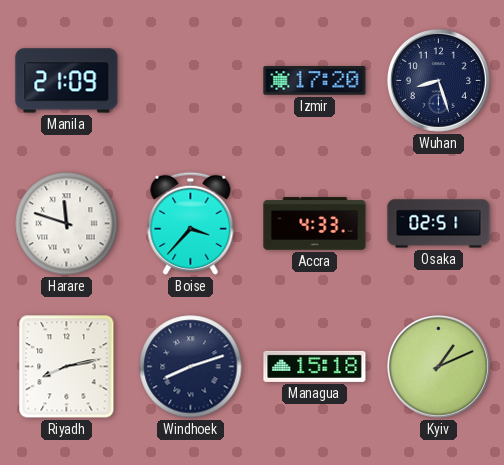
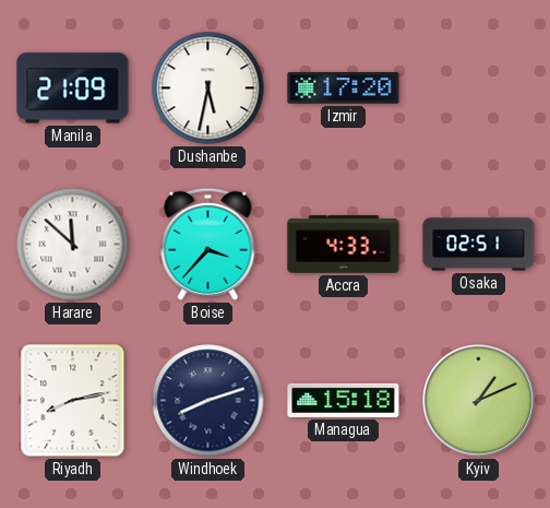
Dushanbe: none -> 5:32
Wuhan: 8:27 -> none
Harare: 11:48 -> 11:52
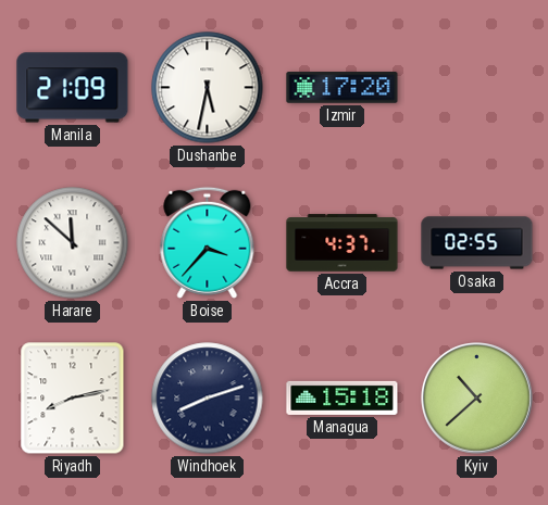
Accra: 4:33 -> 4:37
Osaka: 02:51 -> 02:55
Kyiv: 1:11 -> 10:38
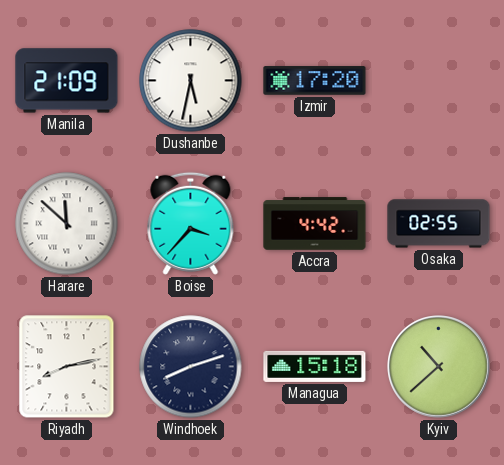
Accra: 4:37 -> 4:42
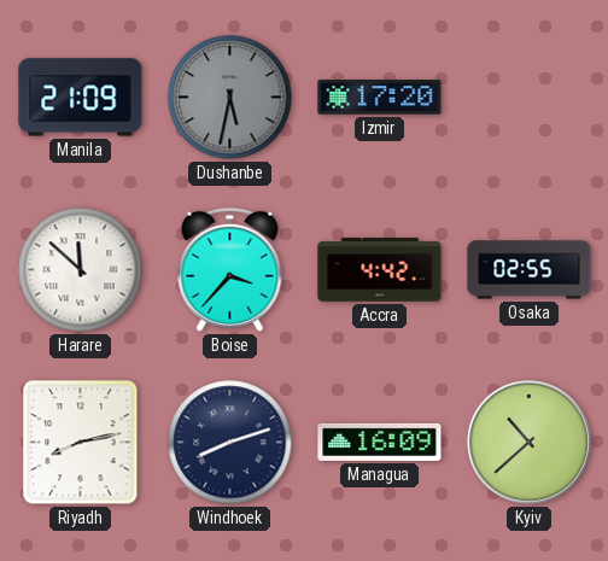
Dushanbe dial: white -> grey
Managua: 15:18 -> 16:09
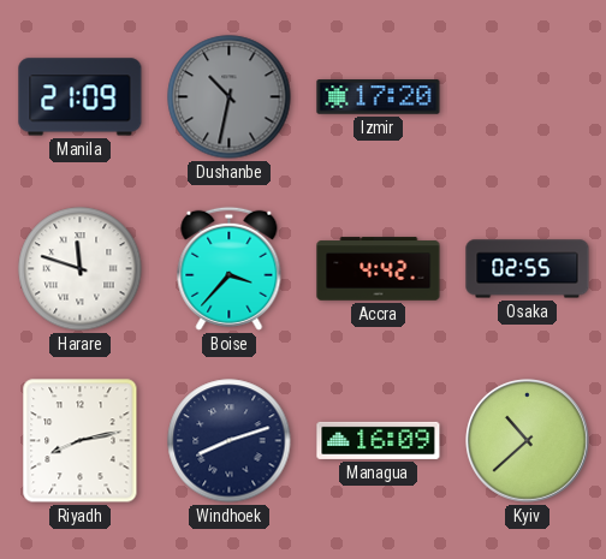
Dushanbe: 5:32 -> 10:32
Harare: 11:52 -> 11:48
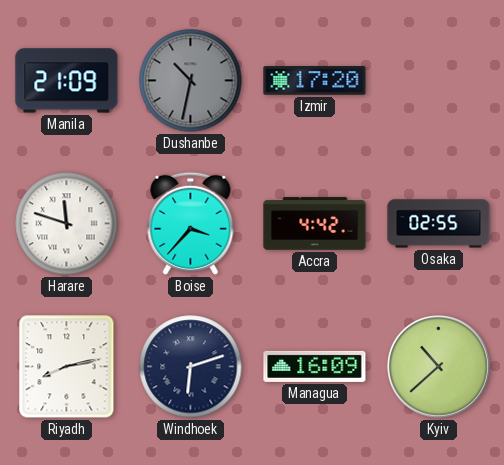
Windhoek: 8:12 -> 6:12
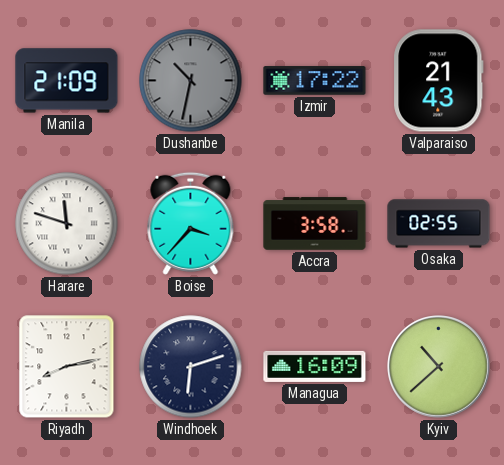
Izmir: 17:20 -> 17:22
Valparaiso: none -> 21:43
Accra: 4:42 -> 3:58
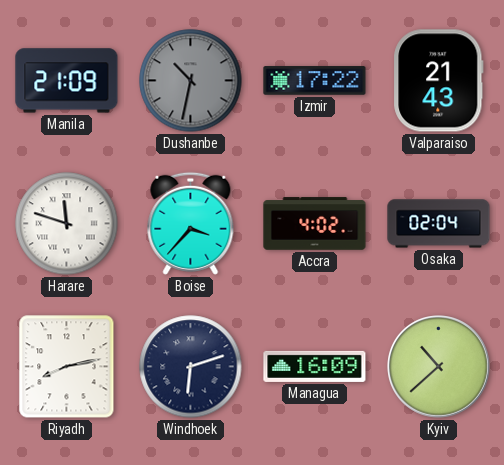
Accra: 3:58 -> 4:02
Osaka: 02:55 -> 02:04
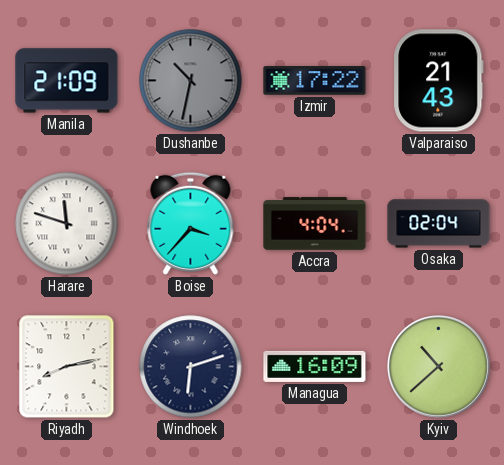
Accra: 4:02 -> 4:04
